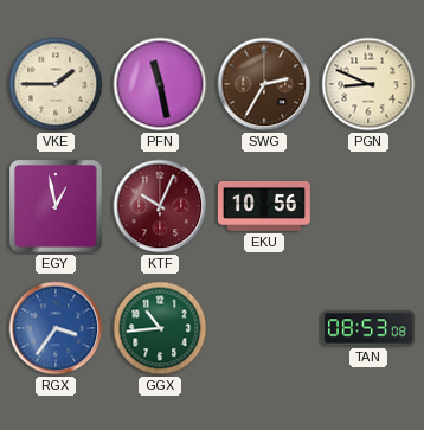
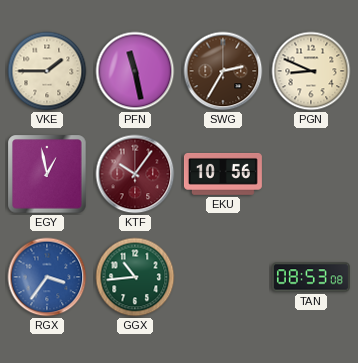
KTF: 10:04 -> 10:06
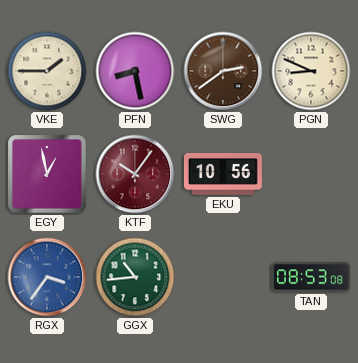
PFN: 11:28 -> 8:28
SWG: 2:35 -> 2:39
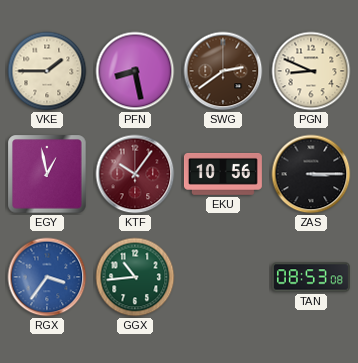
ZAS: none -> 3:15
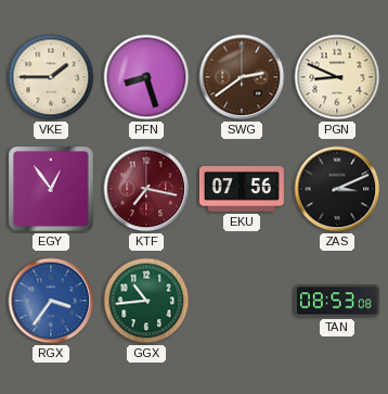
PFN: 8:28 -> 8:27
EGY: 12:58 -> 12:54
KTF: 10:06 -> 7:17
EKU: 10:56 -> 07:56
ZAS: 3:15 -> 3:11
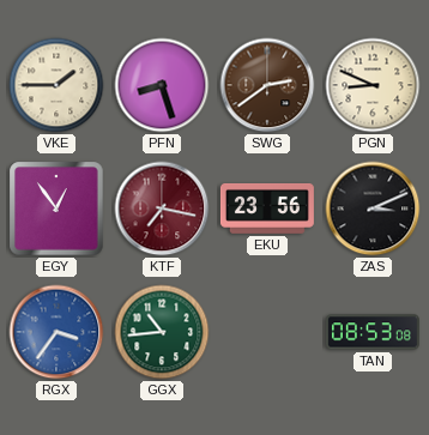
EKU: 07:56 -> 23:56
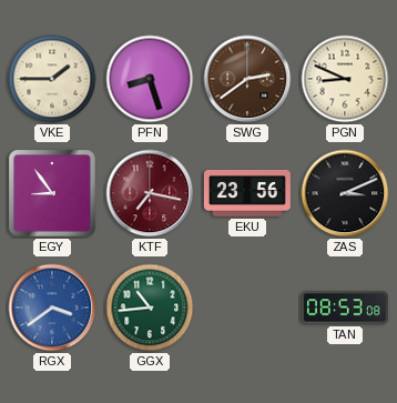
EGY: 12:54 -> 8:54
RGX: 3:36 -> 3:39
